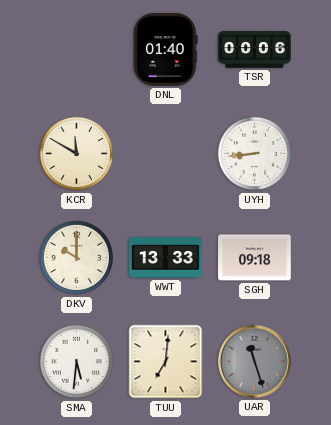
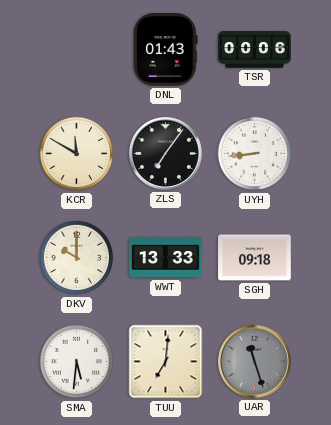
DNL: 01:40 -> 01:43
ZLS: none -> 7:06
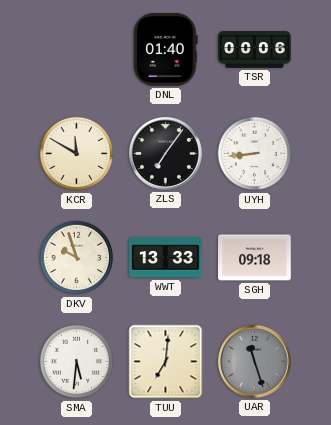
DNL: 01:43 -> 01:40
DKV: 10:00 -> 9:57
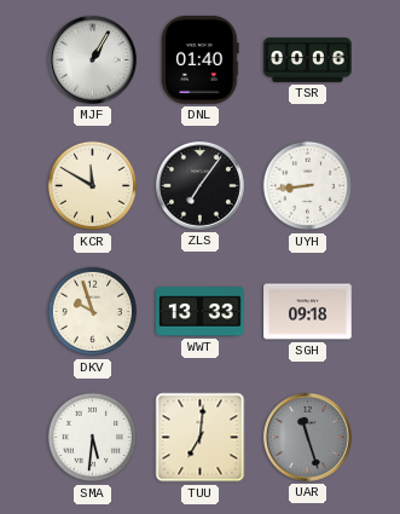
MJF: none -> 1:05
